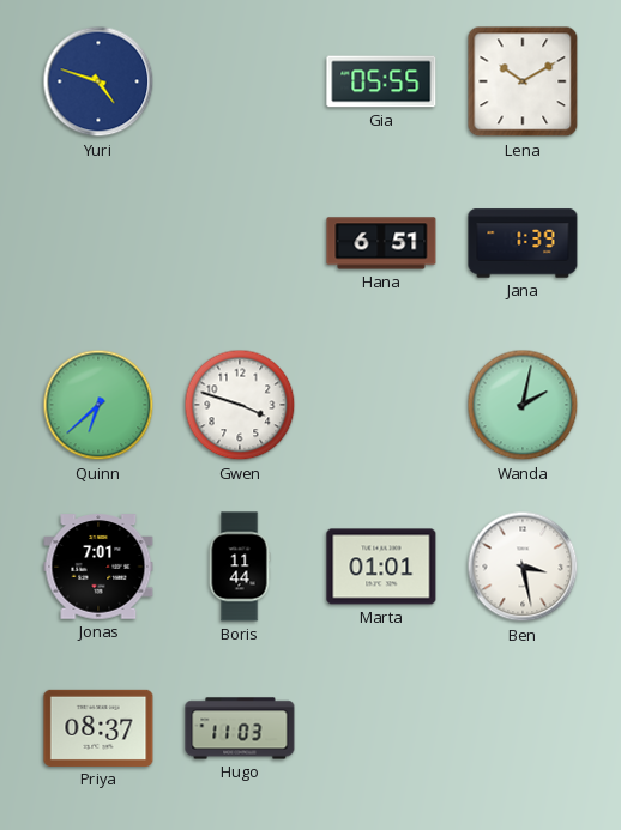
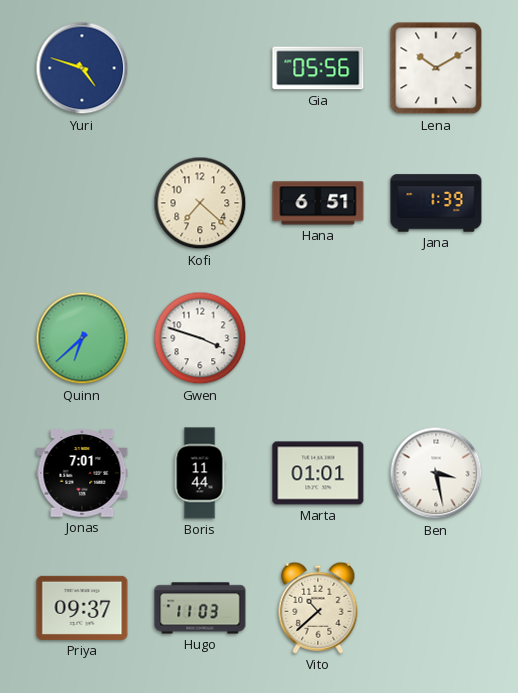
Gia: 05:55 -> 05:56
Kofi: none -> 7:22
Wanda: 2:02 -> none
Priya: 08:37 -> 09:37
Vito: none -> 10:38
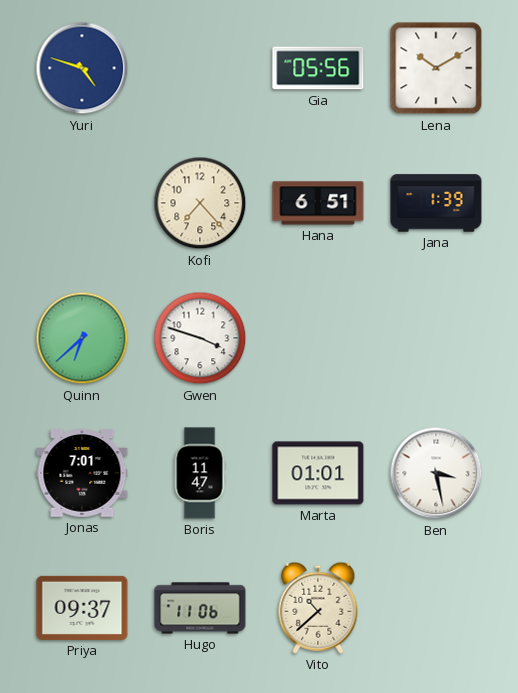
Kofi: 7:22 -> 7:23
Boris: 11:44 -> 11:47
Hugo: 11:03 -> 11:06
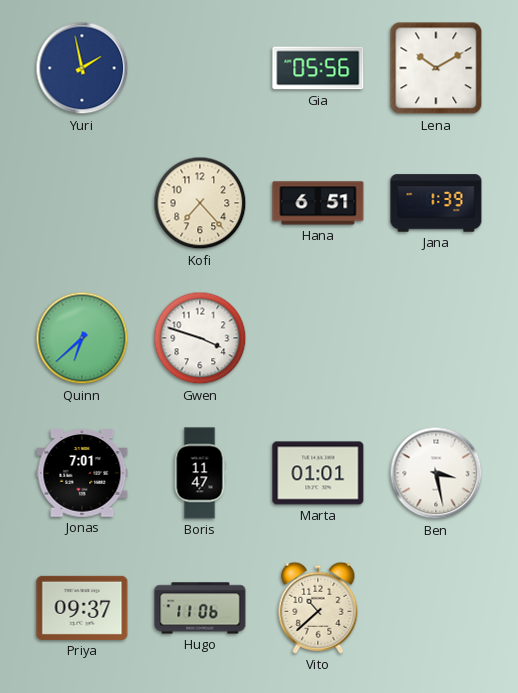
Yuri: 4:48 -> 1:58
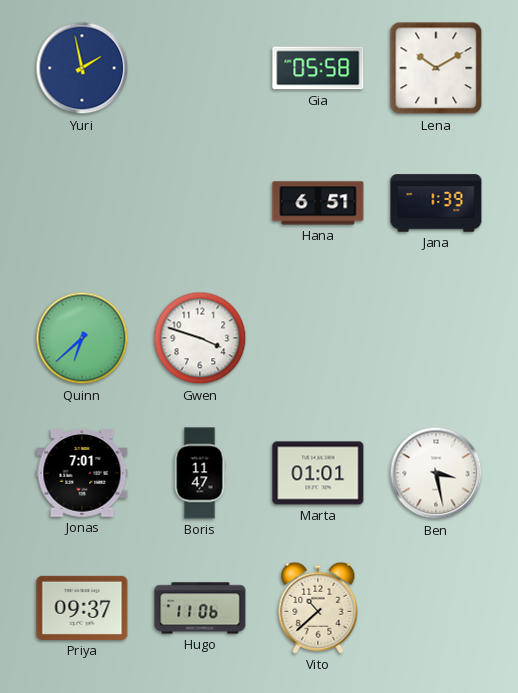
Gia: 05:56 -> 05:58
Kofi: 7:23 -> none
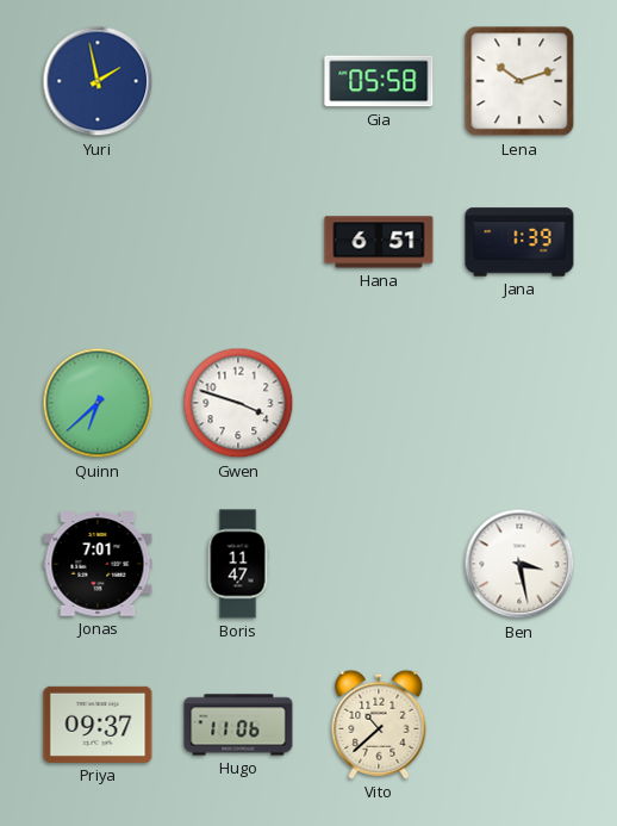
Lena: 10:10 -> 10:12
Marta: 01:01 -> none
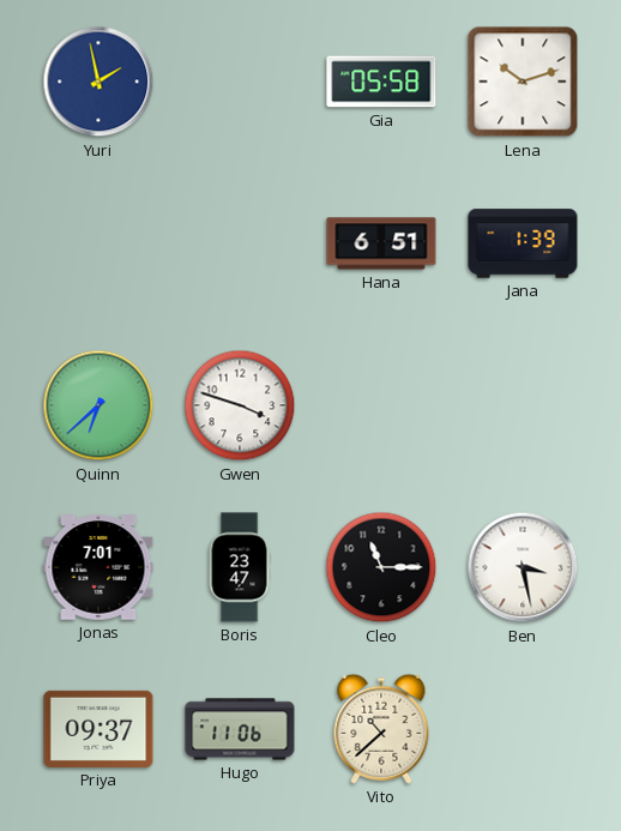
Boris: 11:47 -> 23:47
Cleo: none -> 11:15
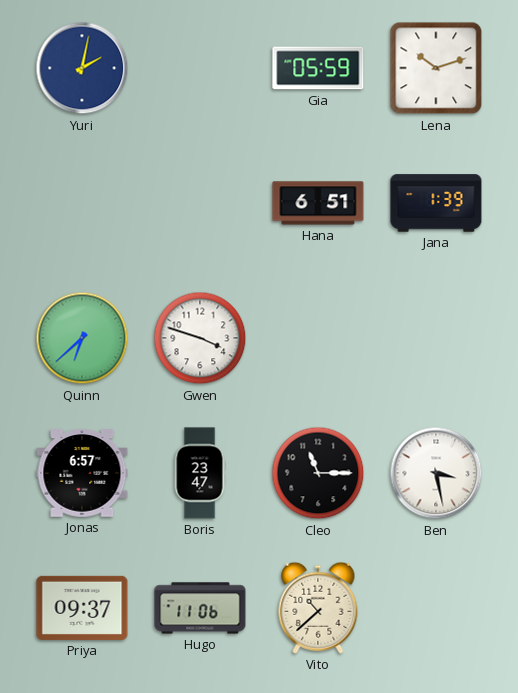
Yuri: 1:58 -> 2:02
Gia: 05:58 -> 05:59
Jonas: 7:01 -> 6:57
